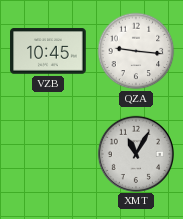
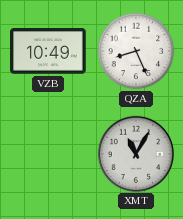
VZB: 10:45 -> 10:49
QZA: 9:16 -> 8:26
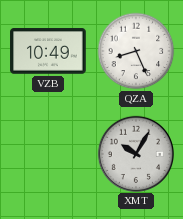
XMT: 11:05 -> 10:05
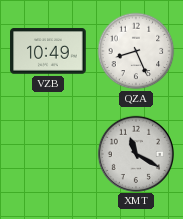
XMT: 10:05 -> 11:20
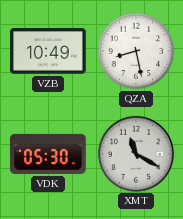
QZA: 8:26 -> 8:28
VDK: none -> 05:30
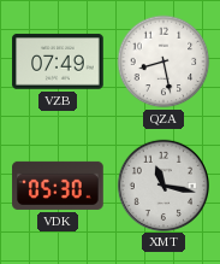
VZB: 10:49 -> 07:49
XMT: 11:20 -> 11:17
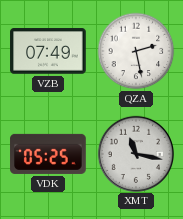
QZA: 8:28 -> 2:28
VDK: 05:30 -> 05:25
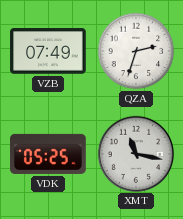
QZA: 2:28 -> 2:33
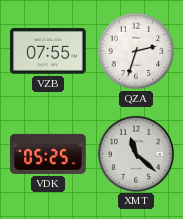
VZB: 07:49 -> 07:55
XMT: 11:17 -> 11:22
